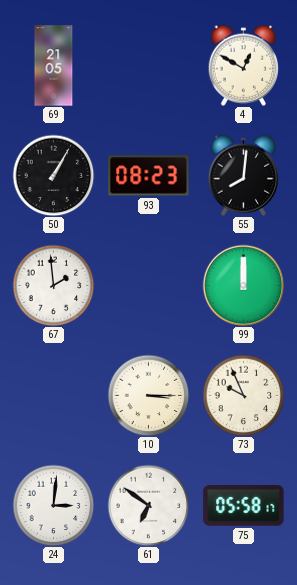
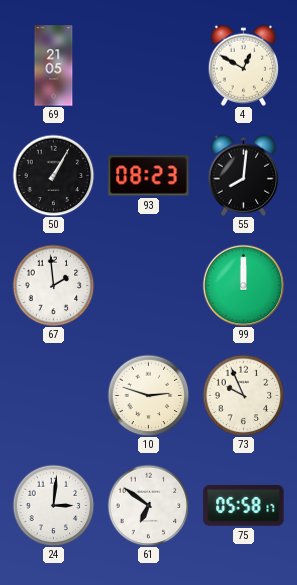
10: 3:15 -> 2:48
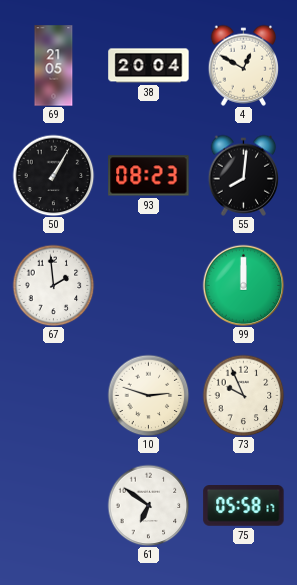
38: none -> 20:04
24: 3:01 -> none
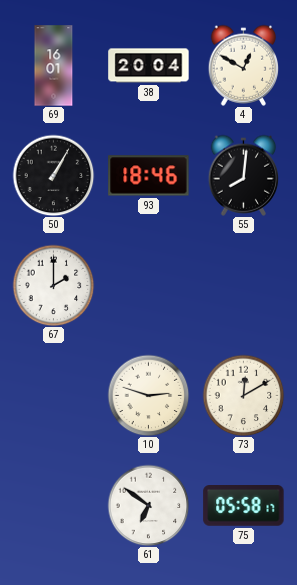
69: 21:05 -> 16:01
93: 08:23 -> 18:46
67: 1:59 -> 2:00
99: 12:00 -> none
73: 9:56 -> 12:10
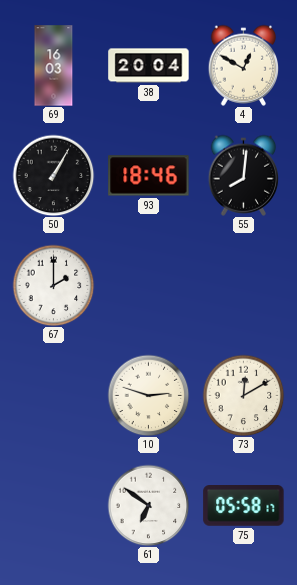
69: 16:01 -> 16:03
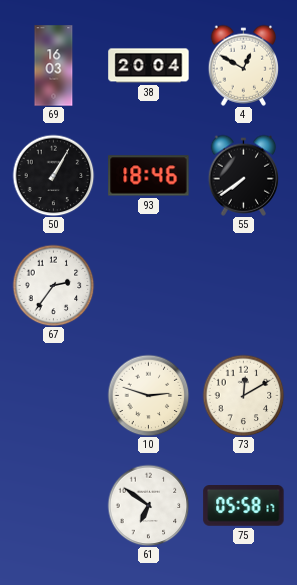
55: 8:01 -> 7:39
67: 2:00 -> 2:36
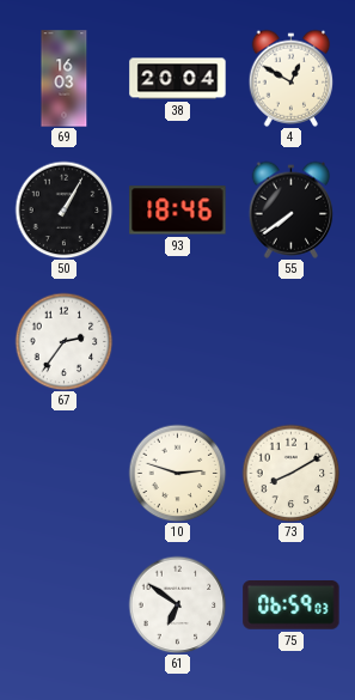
73: 12:10 -> 8:10
75: 05:58 -> 06:59
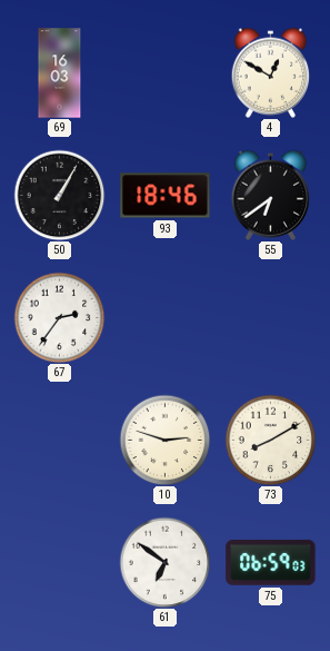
38: 20:04 -> none
55: 7:39 -> 6:39
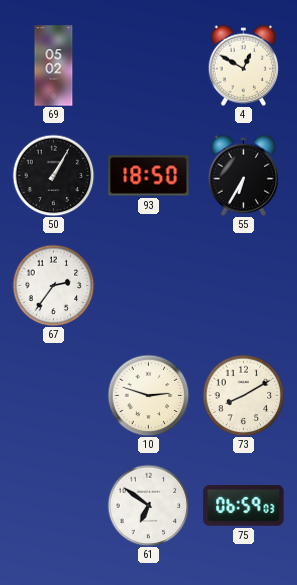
69: 16:03 -> 05:02
93: 18:46 -> 18:50
55: 6:39 -> 6:35
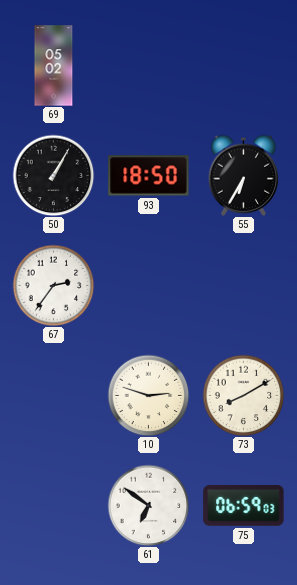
4: 12:50 -> none
